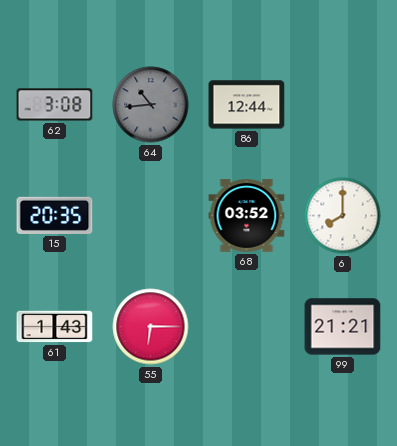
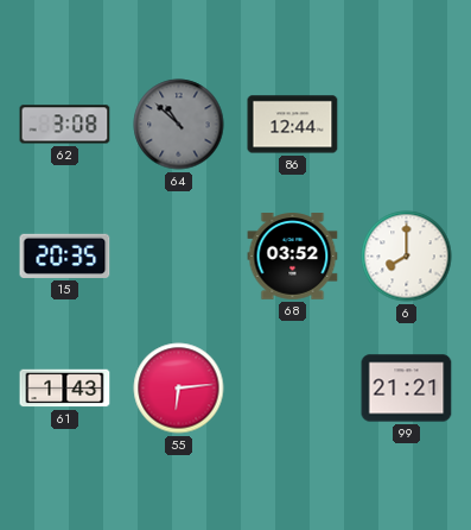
64: 10:44 -> 10:52
55: 6:15 -> 6:14
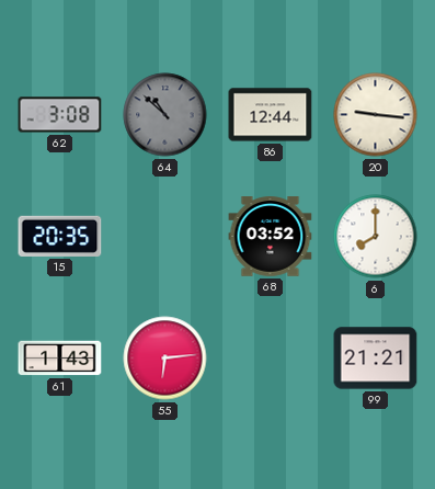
20: none -> 9:16
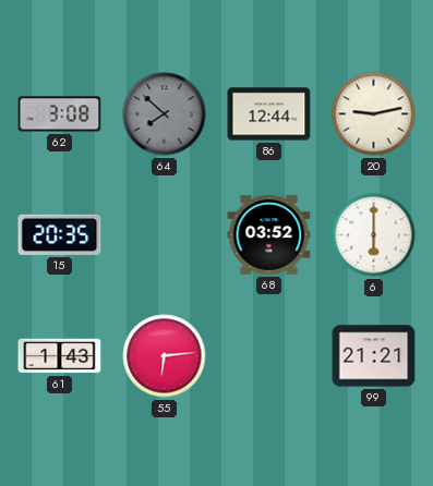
64: 10:52 -> 7:52
20: 9:16 -> 9:13
6: 8:00 -> 6:00
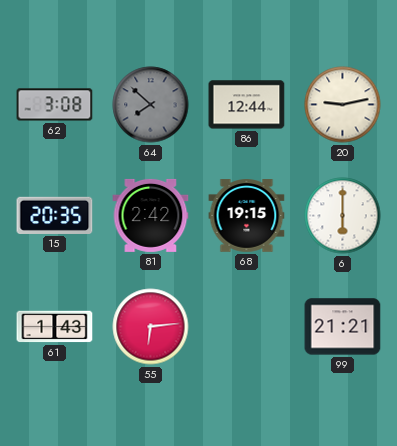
81: none -> 2:42
68: 03:52 -> 19:15
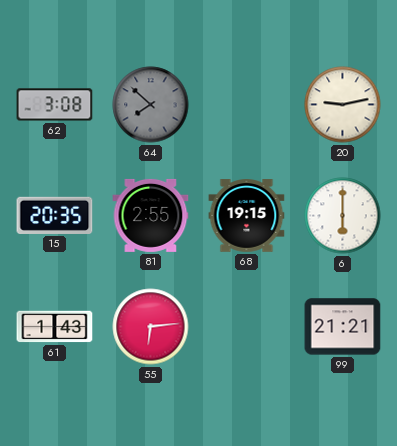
86: 12:44 -> none
81: 2:42 -> 2:55
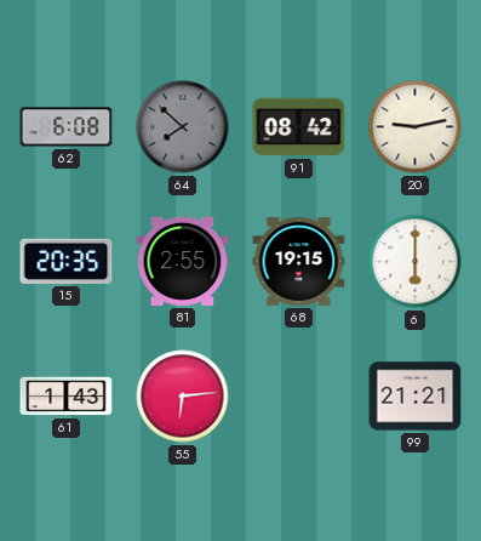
62: 3:08 -> 6:08
91: none -> 08:42
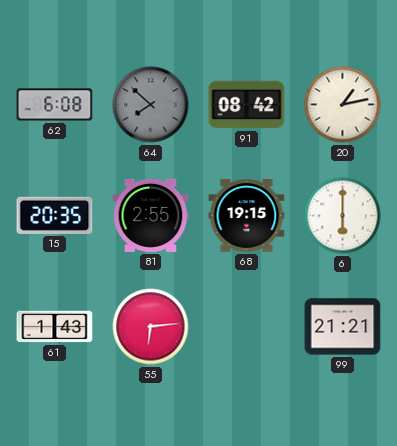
20: 9:13 -> 1:13
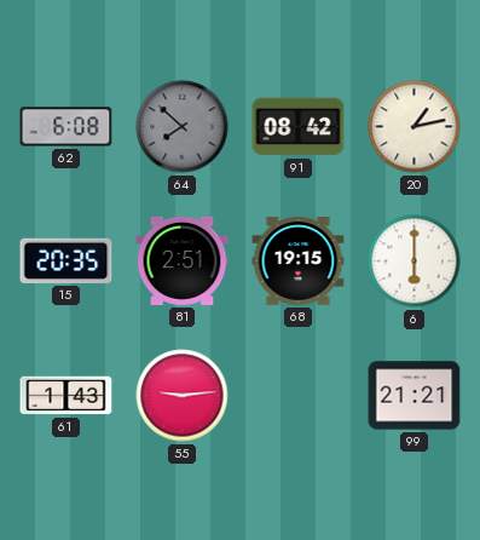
81: 2:55 -> 2:51
55: 6:14 -> 9:14
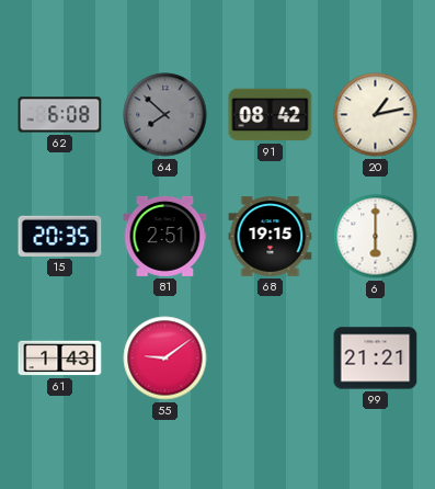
55: 9:14 -> 9:09
